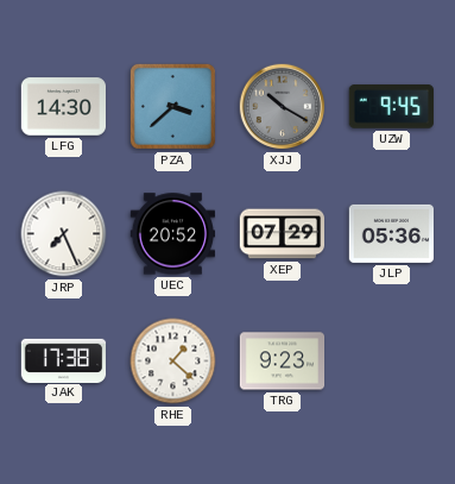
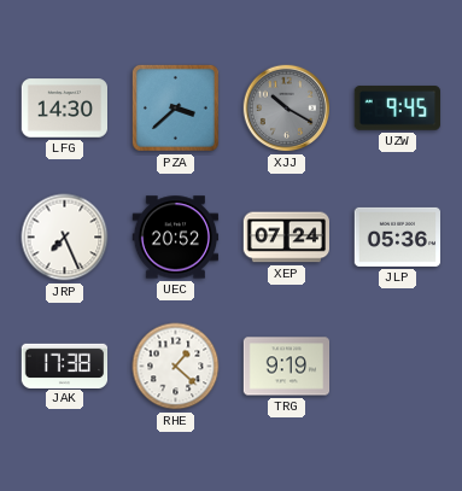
XEP: 07:29 -> 07:24
TRG: 9:23 -> 9:19
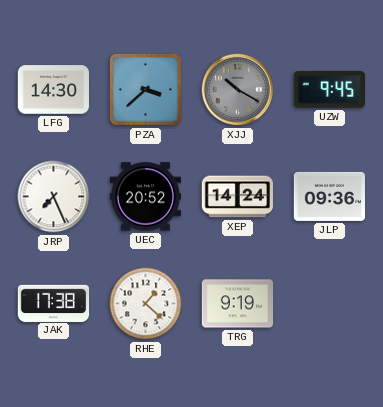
XEP: 07:24 -> 14:24
JLP: 05:36 -> 09:36
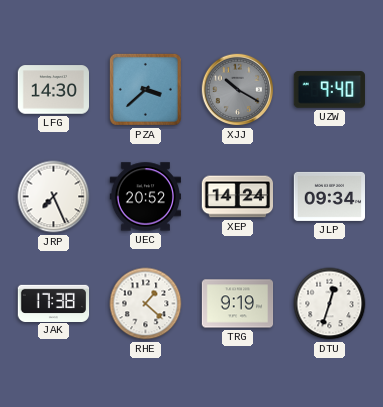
UZW: 9:45 -> 9:40
JLP: 09:36 -> 09:34
DTU: none -> 12:33
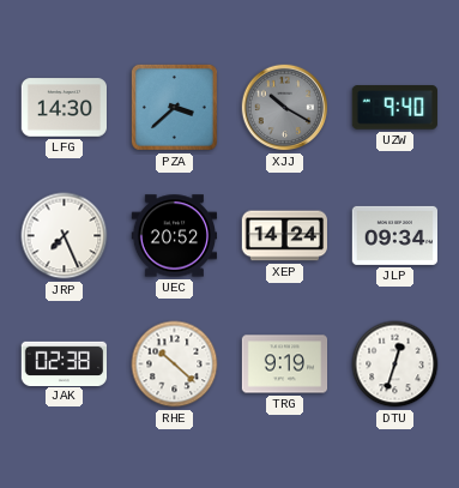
JAK: 17:38 -> 02:38
RHE: 1:22 -> 10:22
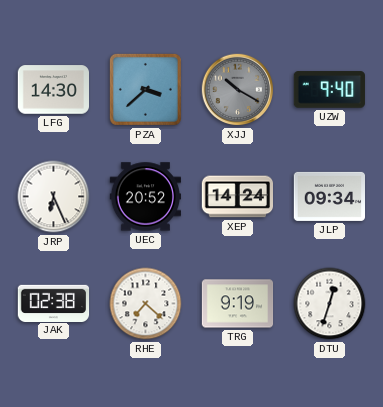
JRP: 7:26 -> 6:26
RHE: 10:22 -> 7:22
